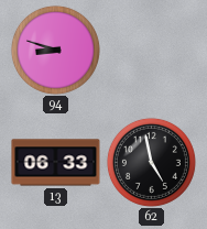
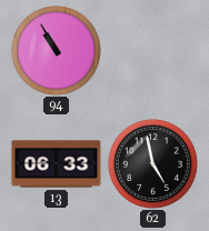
94: 8:48 -> 10:55
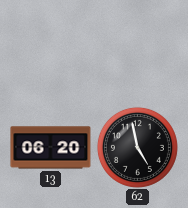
94: 10:55 -> none
13: 06:33 -> 06:20
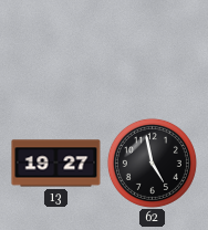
13: 06:20 -> 19:27
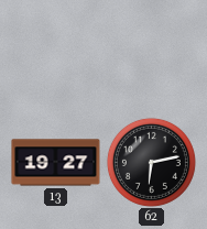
62: 4:58 -> 6:13
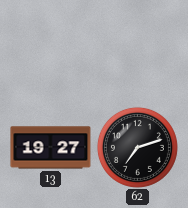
62: 6:13 -> 7:12
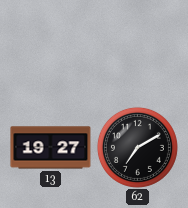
62: 7:12 -> 7:10
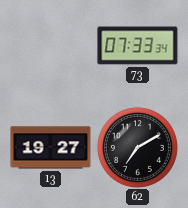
73: none -> 07:33
